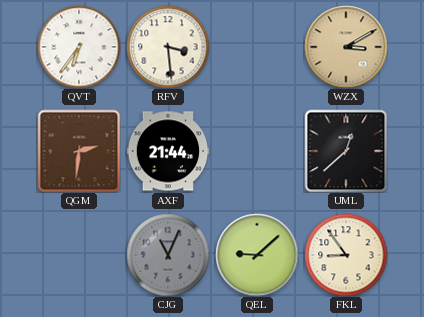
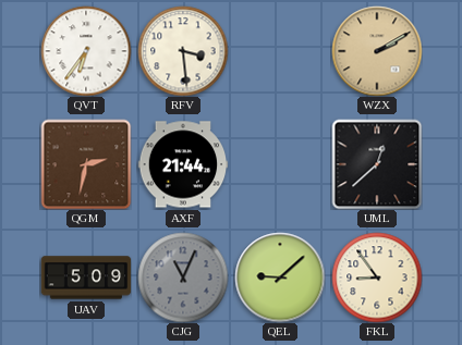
WZX: 3:10 -> 2:10
QGM: 2:31 -> 2:32
UAV: none -> 5:09
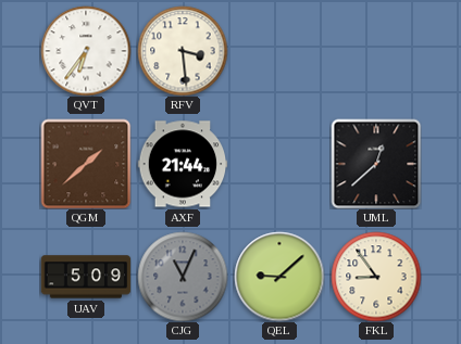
WZX: 2:10 -> none
QGM: 2:32 -> 1:38
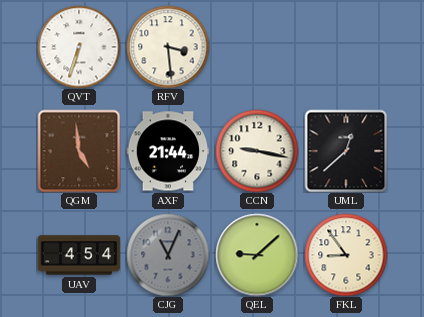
QVT: 6:36 -> 6:33
QGM: 1:38 -> 4:59
CCN: none -> 9:17
UAV: 5:09 -> 4:54
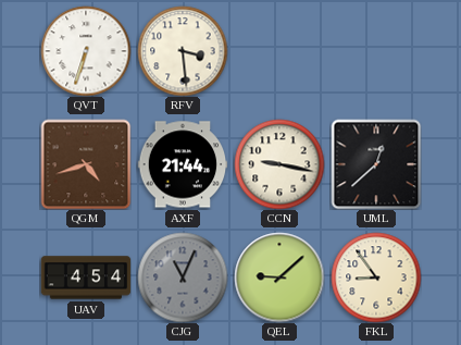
QGM: 4:59 -> 4:42
